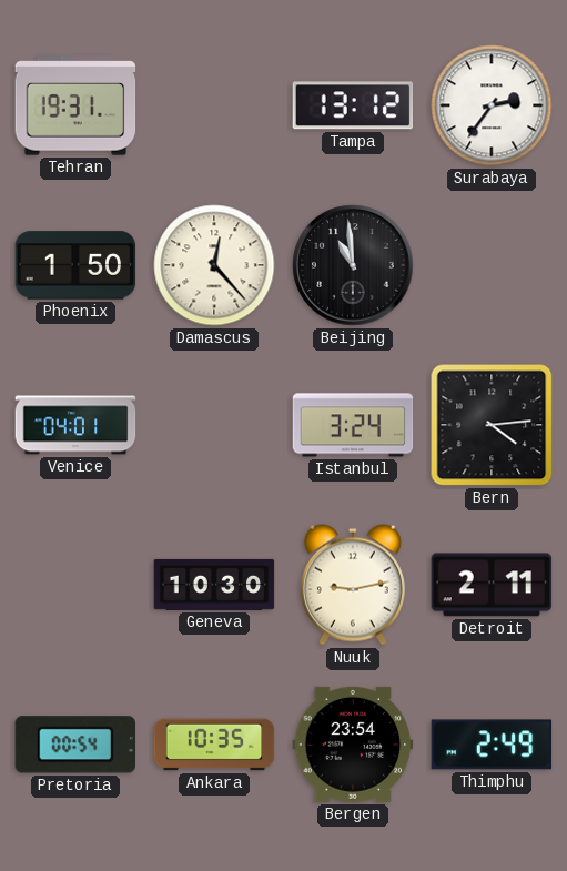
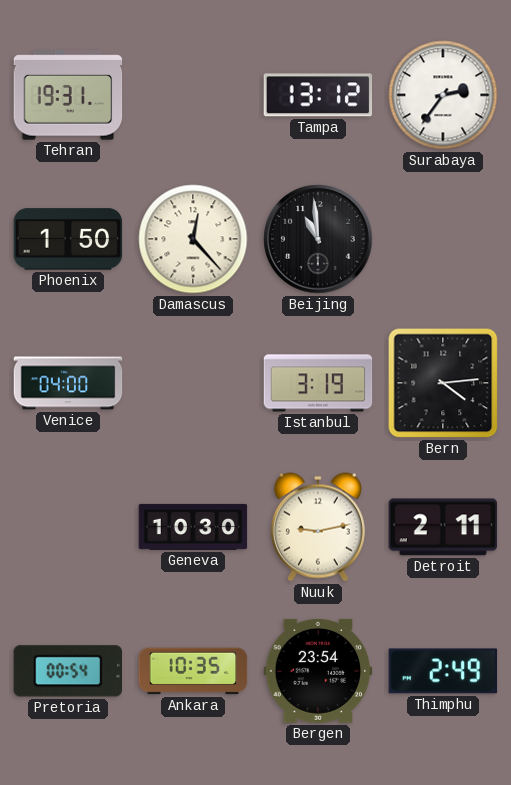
Venice: 04:01 -> 04:00
Istanbul: 3:24 -> 3:19
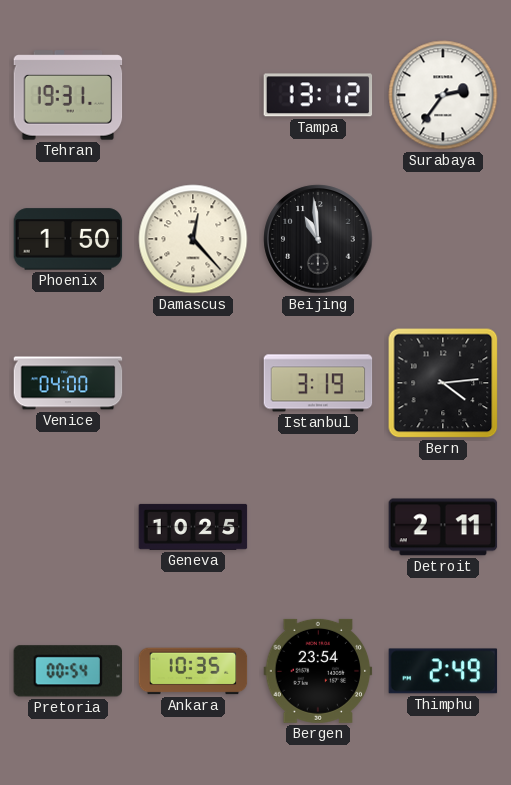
Geneva: 10:30 -> 10:25
Nuuk: 9:13 -> none
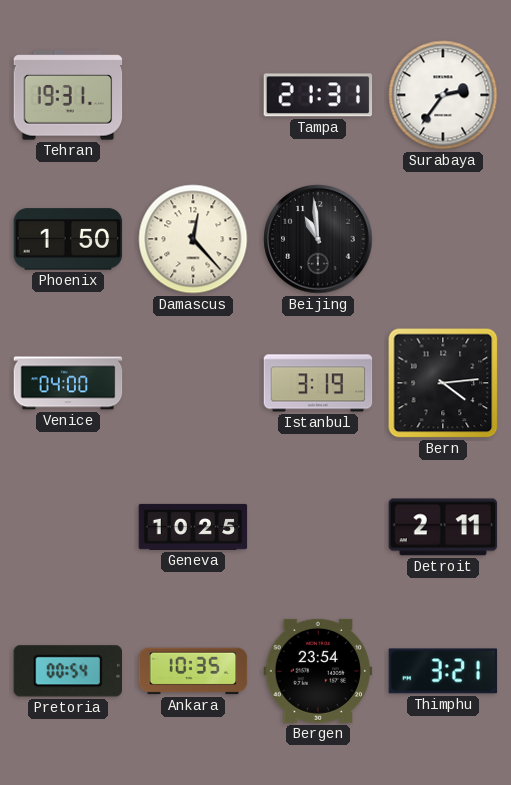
Tampa: 13:12 -> 21:31
Thimphu: 2:49 -> 3:21
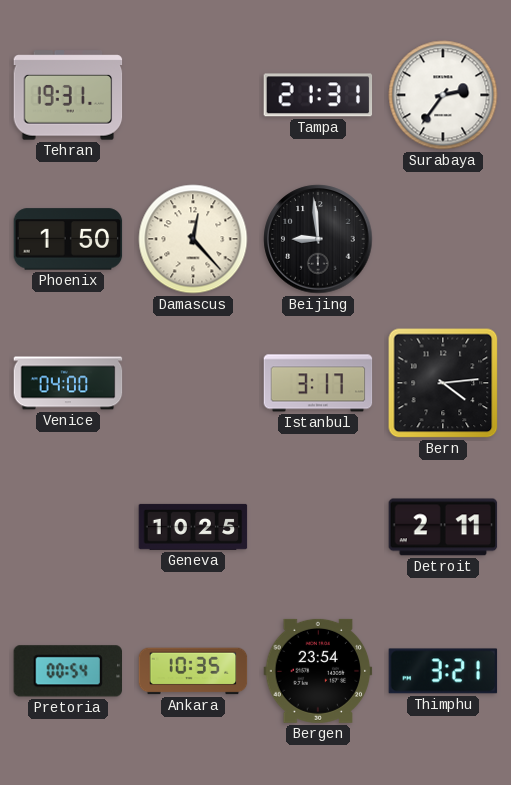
Beijing: 10:59 -> 8:59
Istanbul: 3:19 -> 3:17
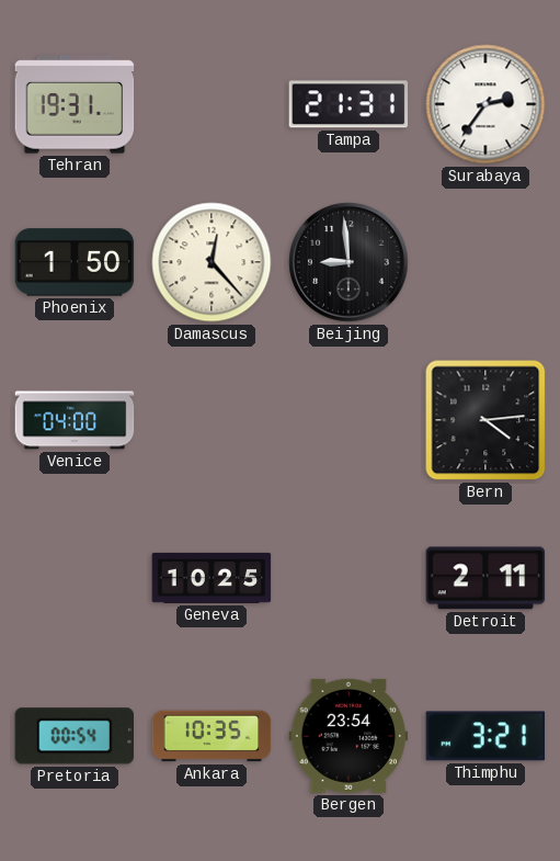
Istanbul: 3:17 -> none
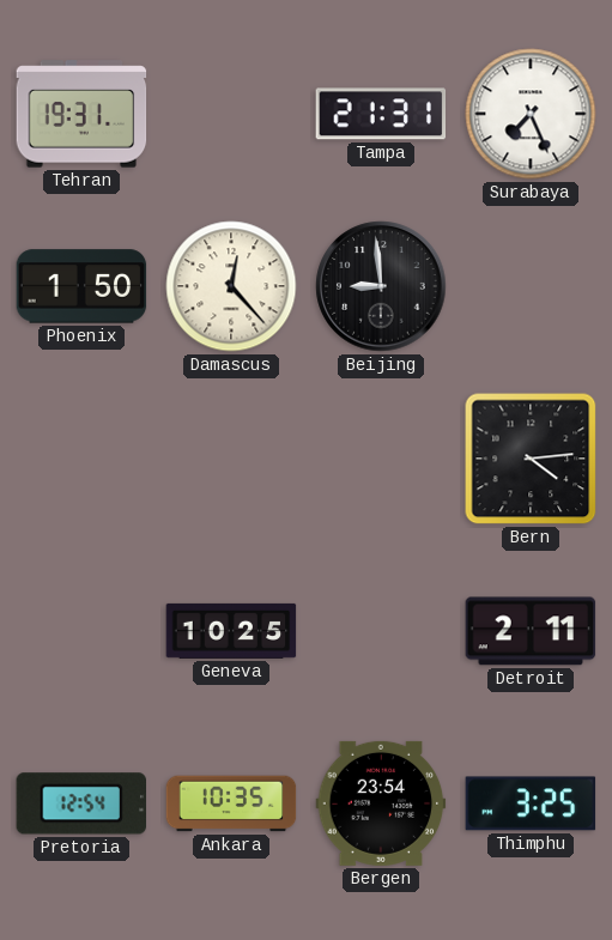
Surabaya: 2:36 -> 7:26
Venice: 04:00 -> none
Pretoria: 00:54 -> 12:54
Thimphu: 3:21 -> 3:25
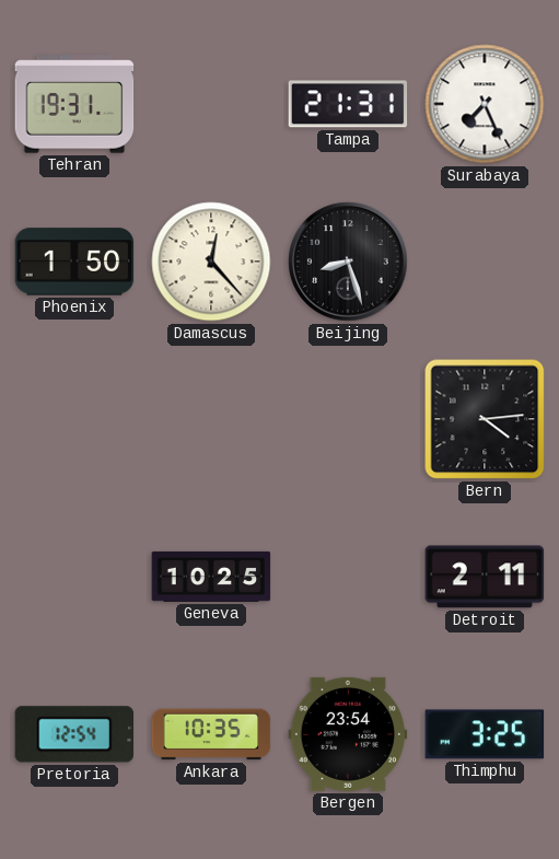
Beijing: 8:59 -> 8:27
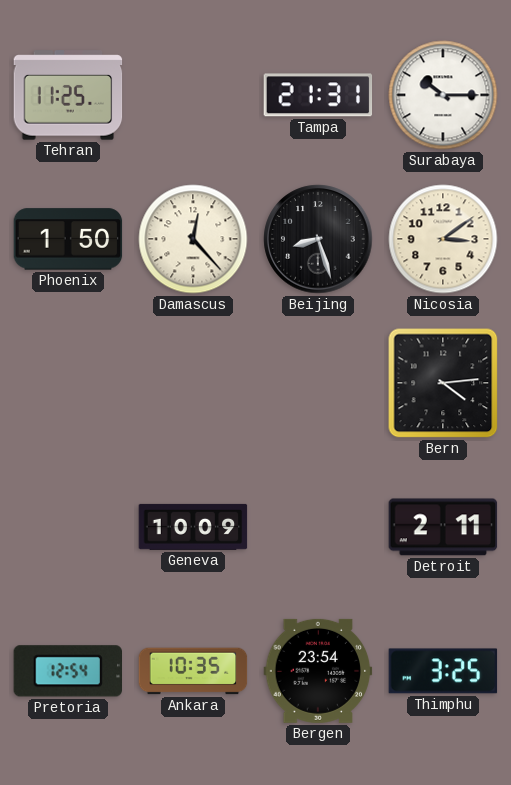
Tehran: 19:31 -> 11:25
Surabaya: 7:26 -> 10:15
Nicosia: none -> 3:09
Geneva: 10:25 -> 10:09
